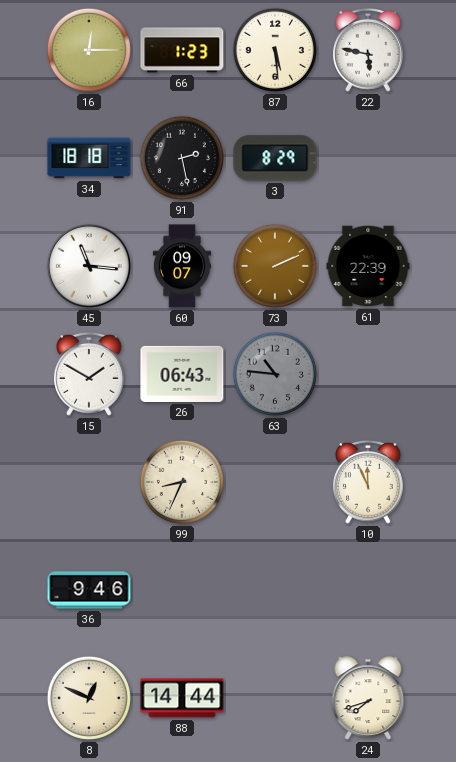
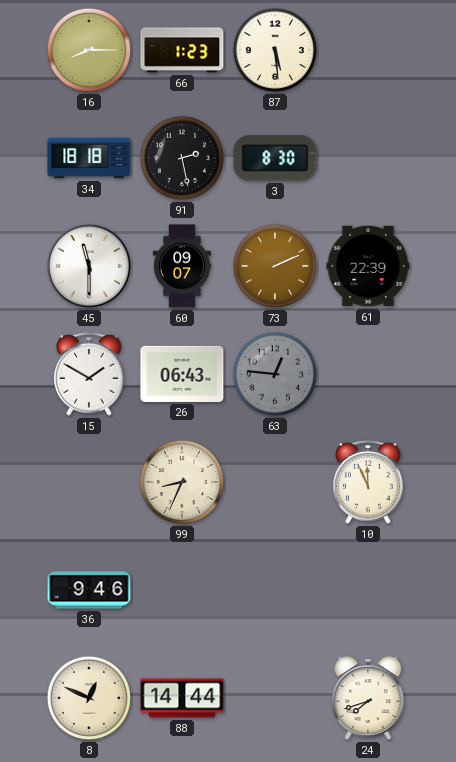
16: 12:15 -> 8:15
22: 5:47 -> none
3: 8:29 -> 8:30
45: 11:16 -> 11:30
63: 10:46 -> 12:46
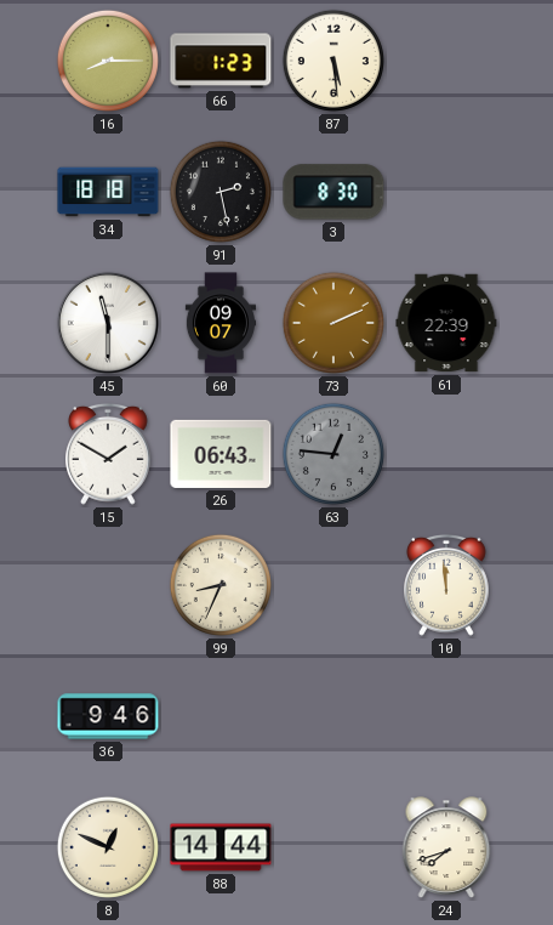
10: 11:56 -> 11:59
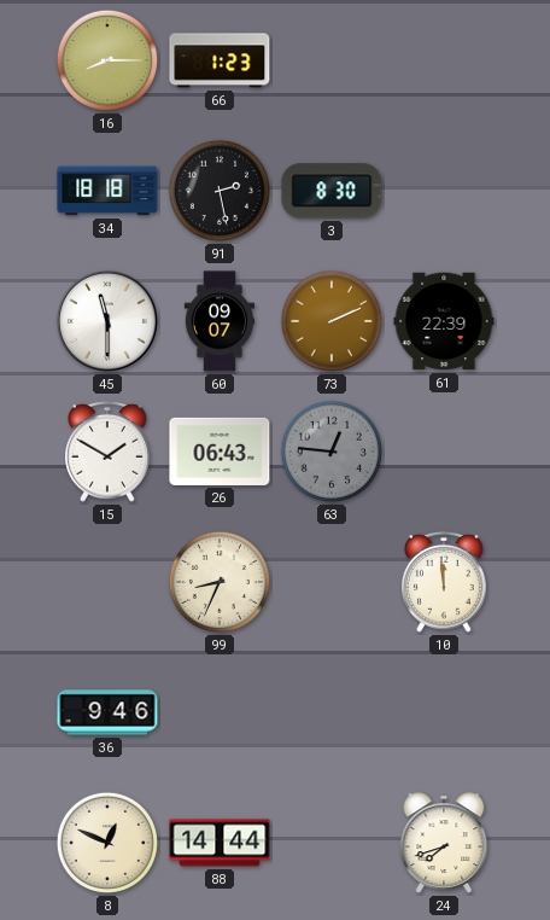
87: 5:29 -> none
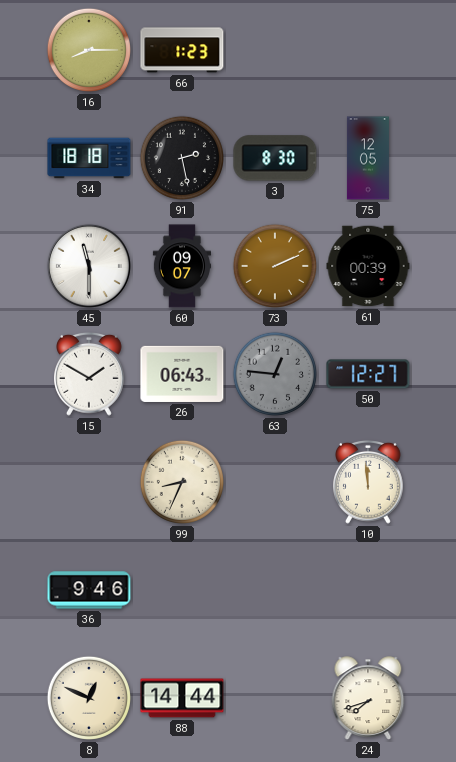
75: none -> 12:05
61: 22:39 -> 00:39
50: none -> 12:27
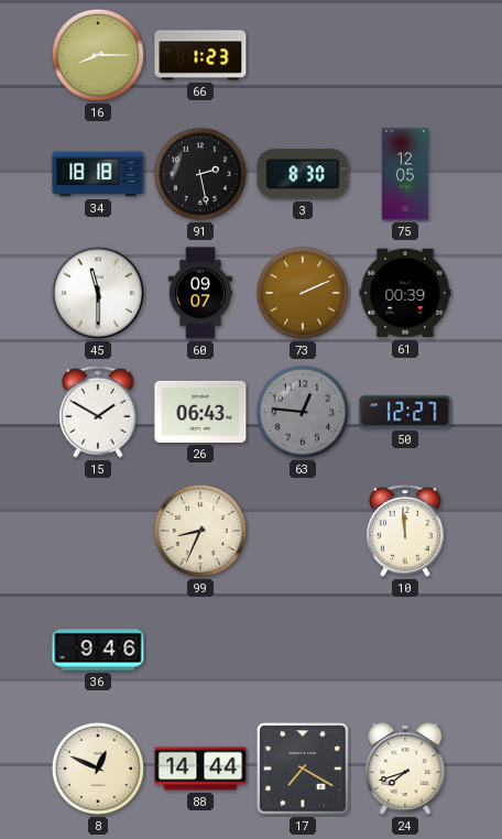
17: none -> 7:20
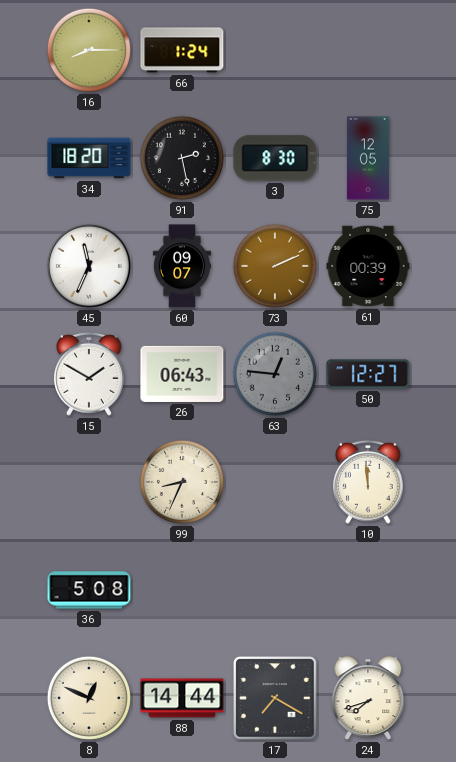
66: 1:23 -> 1:24
34: 18:18 -> 18:20
45: 11:30 -> 11:34
36: 9:46 -> 5:08
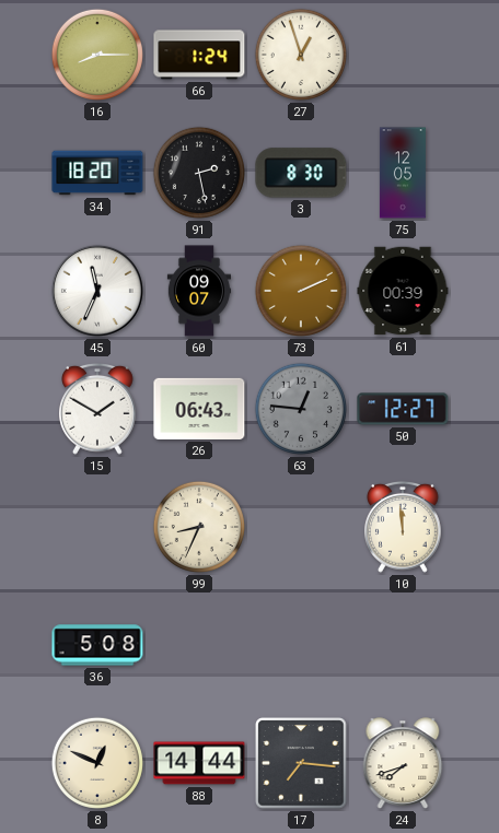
27: none -> 12:57
17: 7:20 -> 7:16
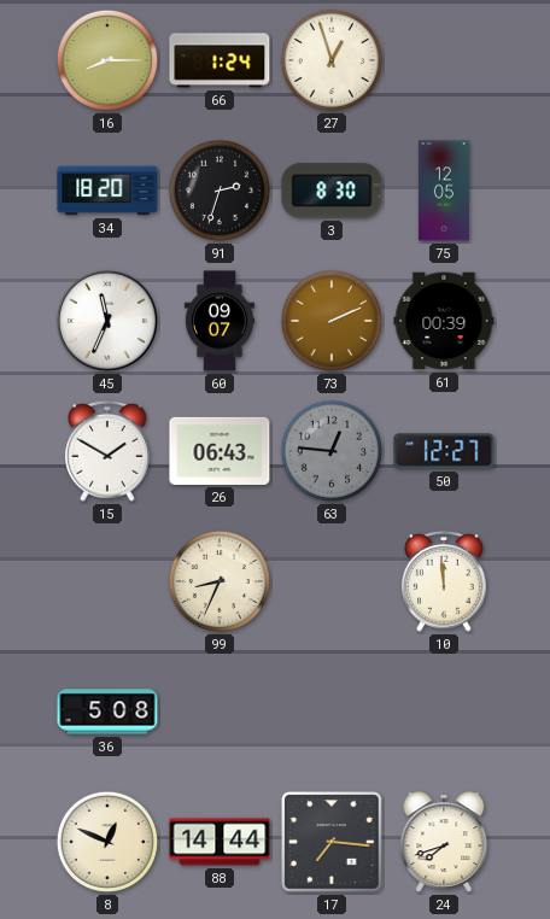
91: 2:28 -> 2:33
